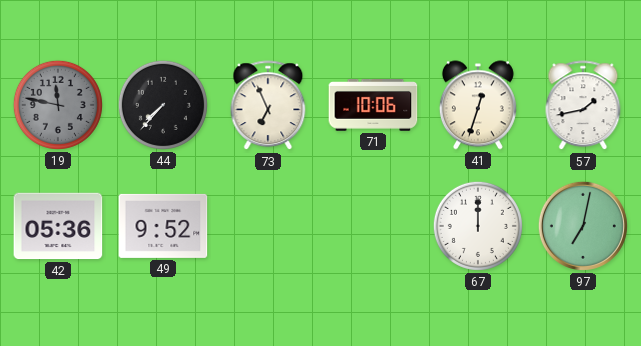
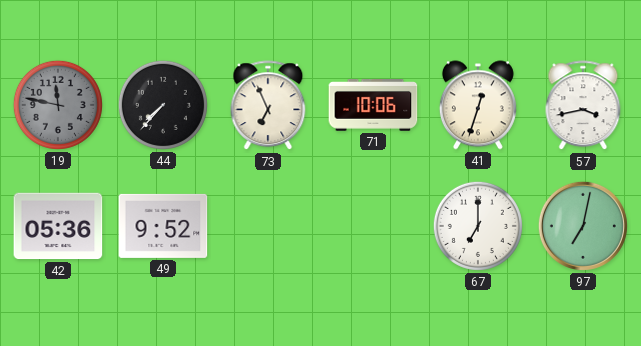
57: 1:43 -> 3:43
67: 12:00 -> 7:00
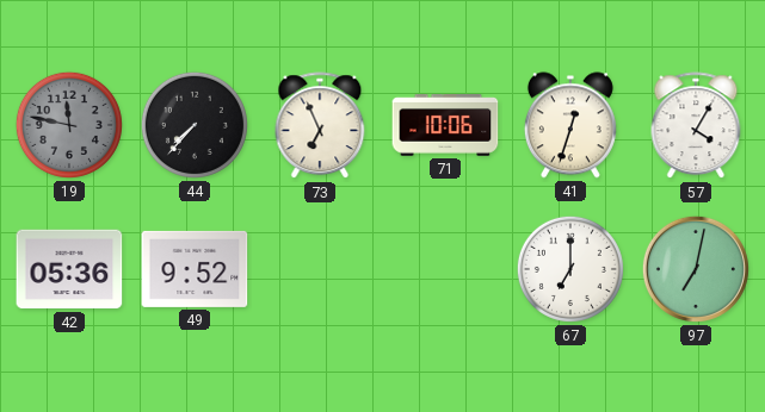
57: 3:43 -> 4:05
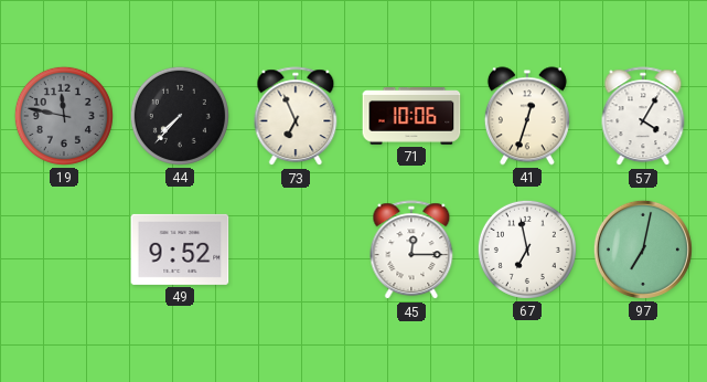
42: 05:36 -> none
45: none -> 12:15
67: 7:00 -> 6:58
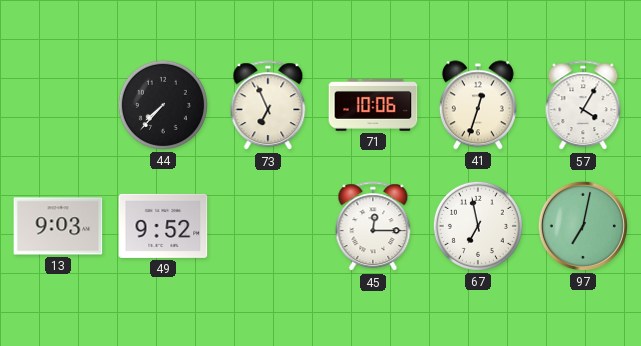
19: 11:47 -> none
13: none -> 9:03
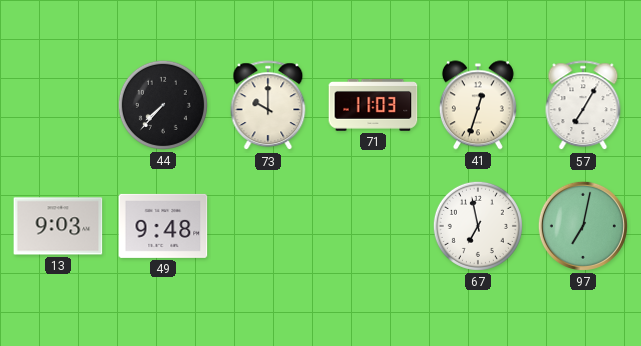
73: 6:56 -> 10:00
71: 10:06 -> 11:03
57: 4:05 -> 7:05
49: 9:52 -> 9:48
45: 12:15 -> none
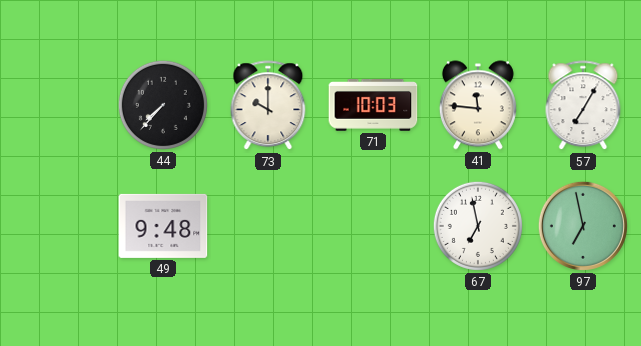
71: 11:03 -> 10:03
41: 12:33 -> 11:46
13: 9:03 -> none
97: 7:02 -> 6:58
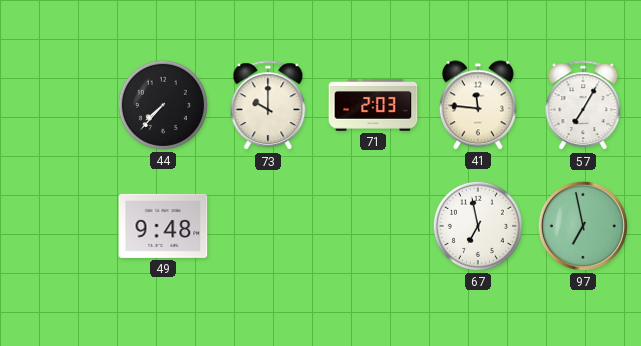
71: 10:03 -> 2:03
